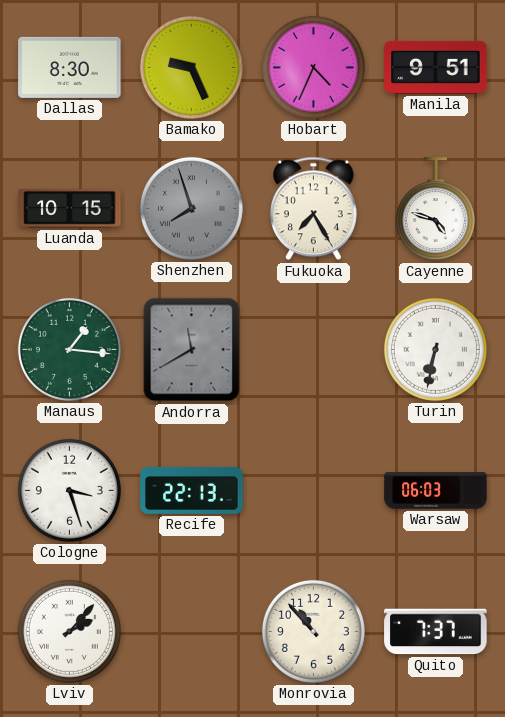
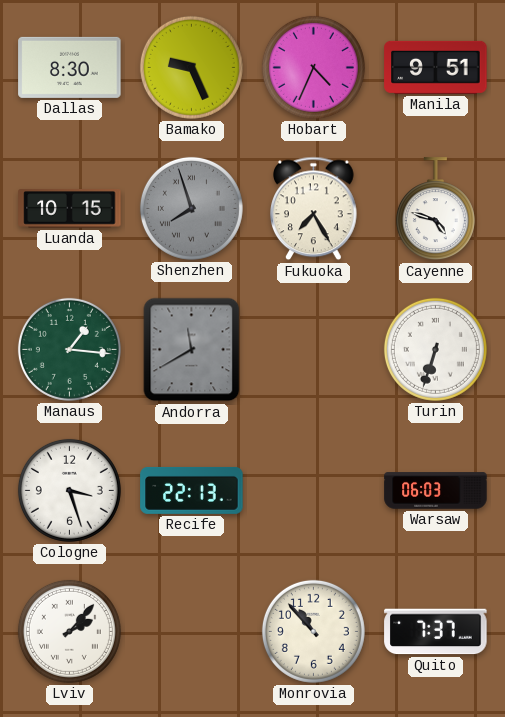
Turin: 6:32 -> 6:33
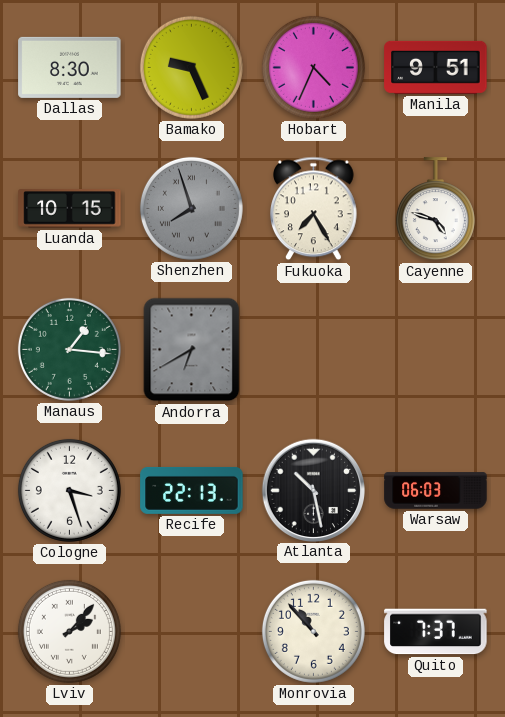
Andorra: 11:40 -> 6:40
Turin: 6:33 -> none
Atlanta: none -> 10:28
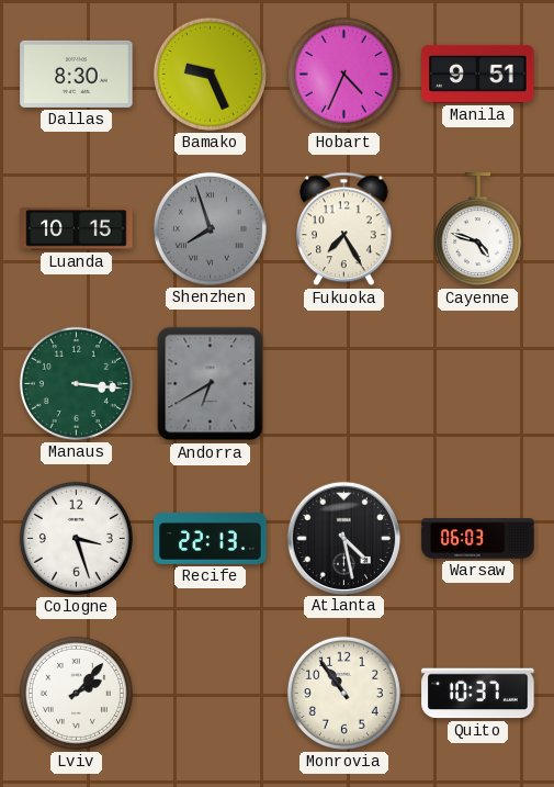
Manaus: 1:16 -> 3:16
Atlanta: 10:28 -> 4:28
Monrovia: 10:53 -> 10:54
Quito: 7:37 -> 10:37
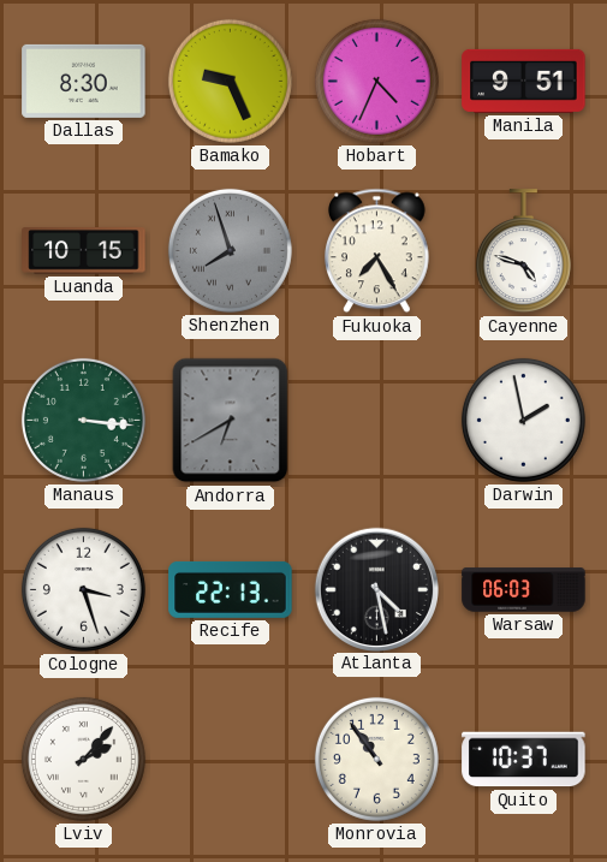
Darwin: none -> 1:58
